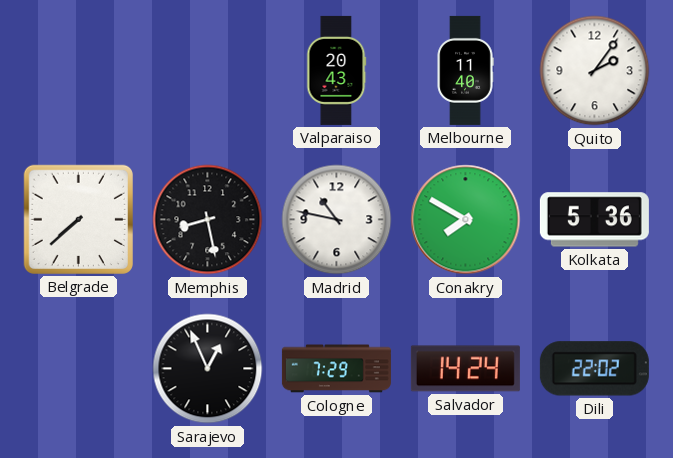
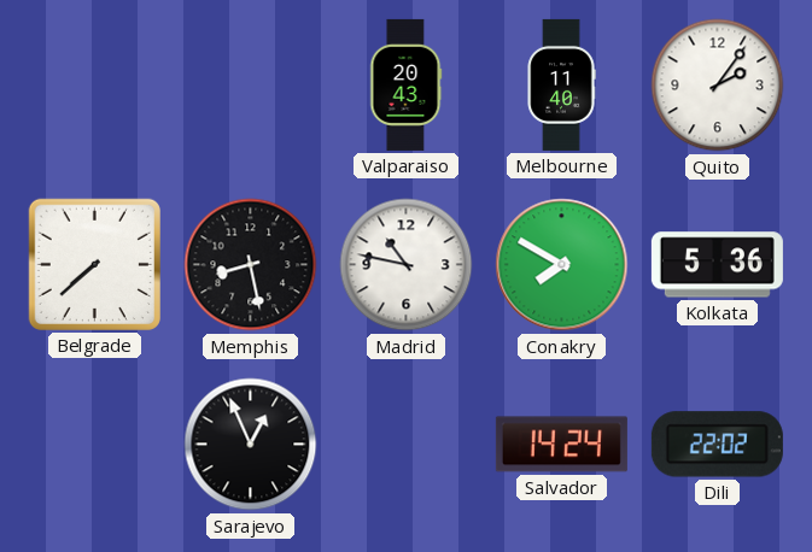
Cologne: 7:29 -> none
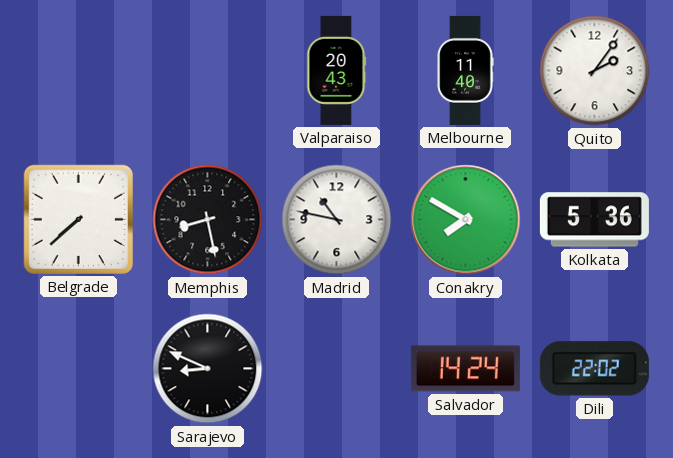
Sarajevo: 12:56 -> 8:49
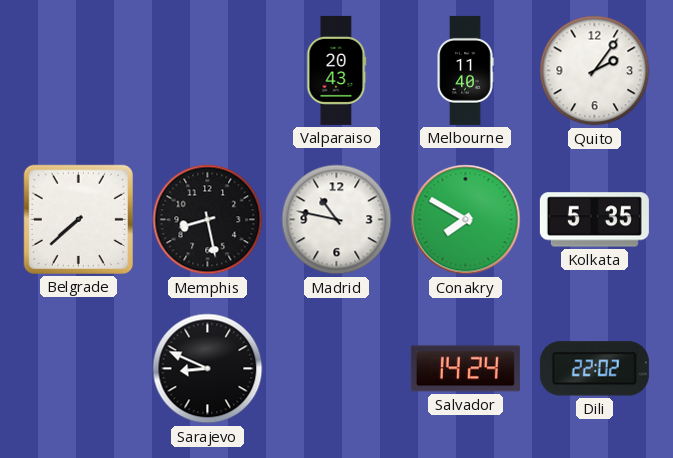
Kolkata: 5:36 -> 5:35
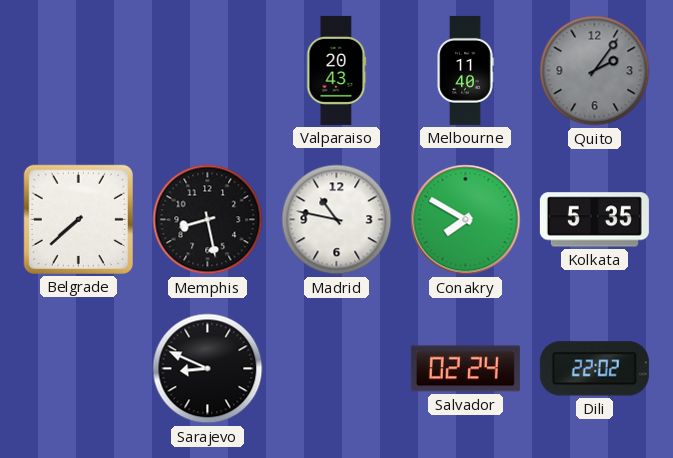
Quito dial: white -> grey
Salvador: 14:24 -> 02:24
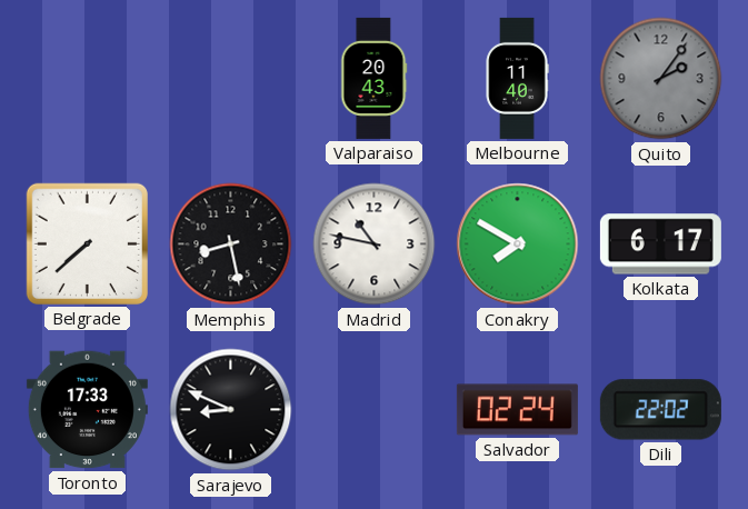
Kolkata: 5:35 -> 6:17
Toronto: none -> 17:33
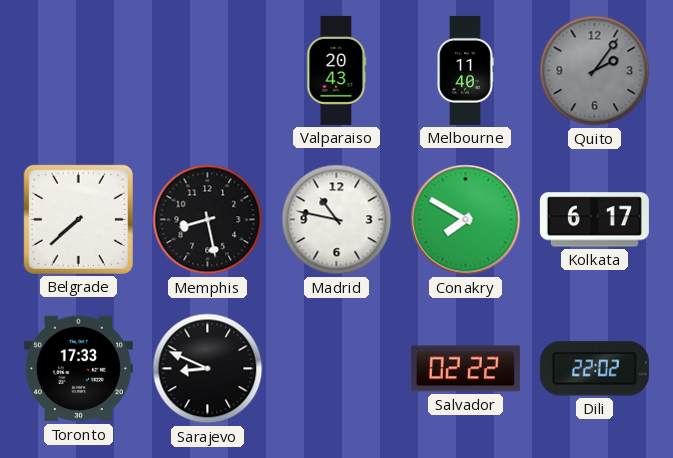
Salvador: 02:24 -> 02:22
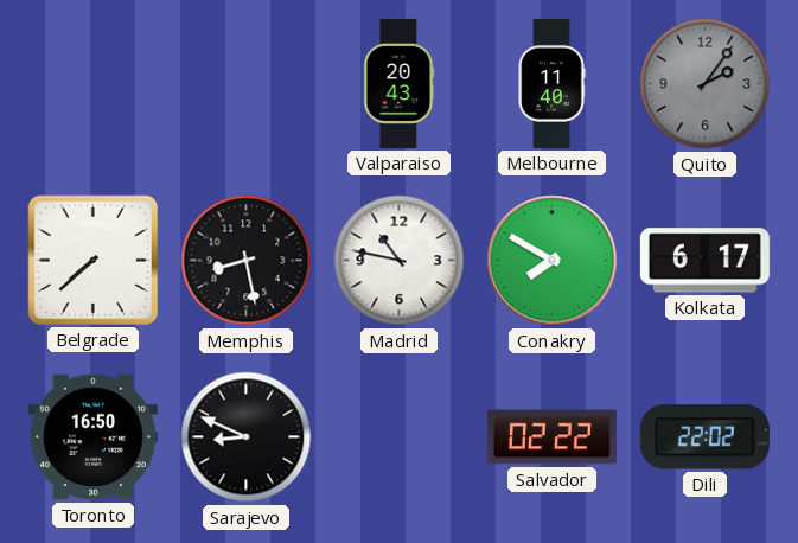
Toronto: 17:33 -> 16:50
